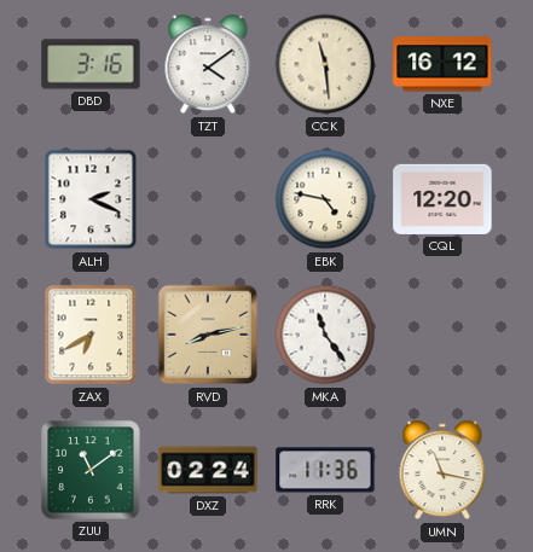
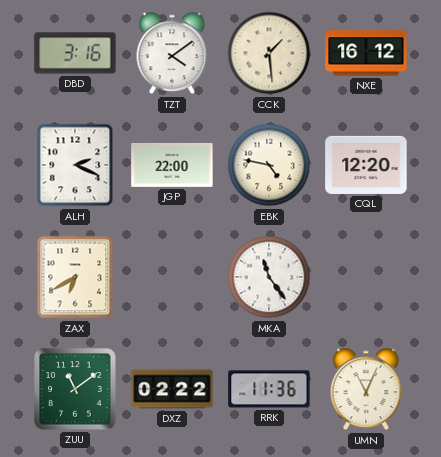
CCK: 11:29 -> 1:29
JGP: none -> 22:00
RVD: 8:13 -> none
DXZ: 02:24 -> 02:22
UMN: 11:17 -> 11:04
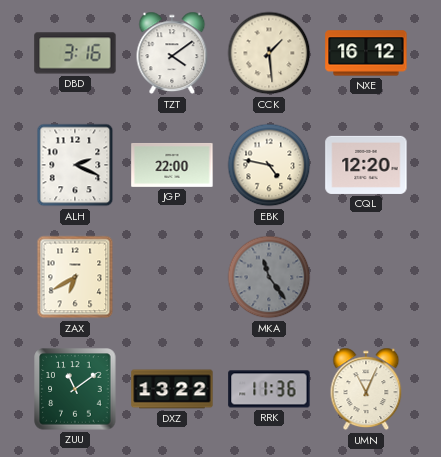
MKA dial: white -> grey
DXZ: 02:22 -> 13:22
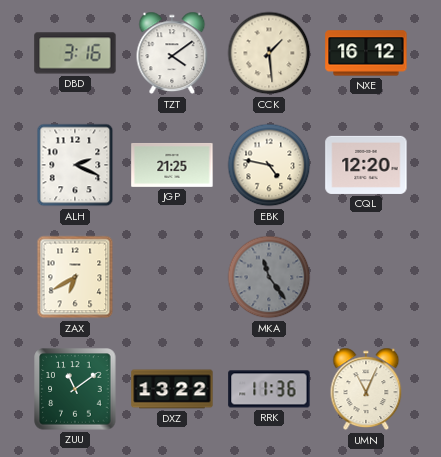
JGP: 22:00 -> 21:25
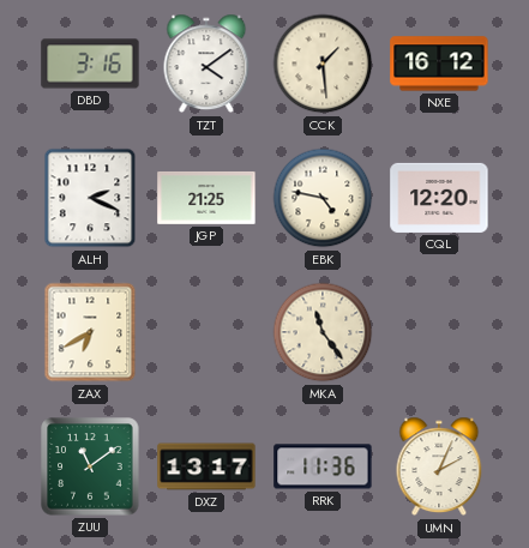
MKA dial: grey -> cream
DXZ: 13:22 -> 13:17
UMN: 11:04 -> 2:04
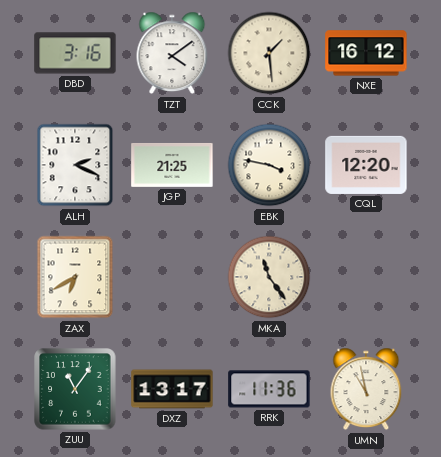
EBK: 4:47 -> 3:47
ZUU: 11:09 -> 11:06
UMN: 2:04 -> 10:58
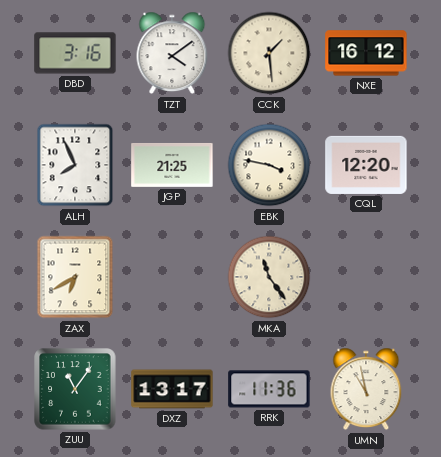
ALH: 2:19 -> 7:56
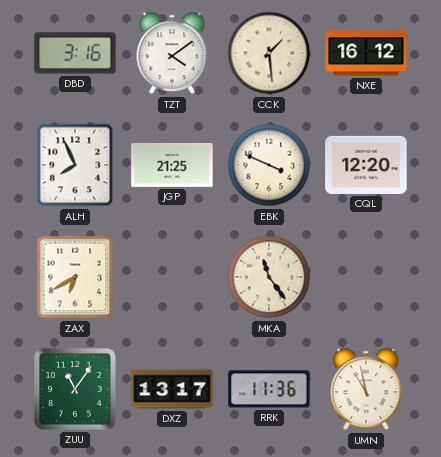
EBK: 3:47 -> 3:49
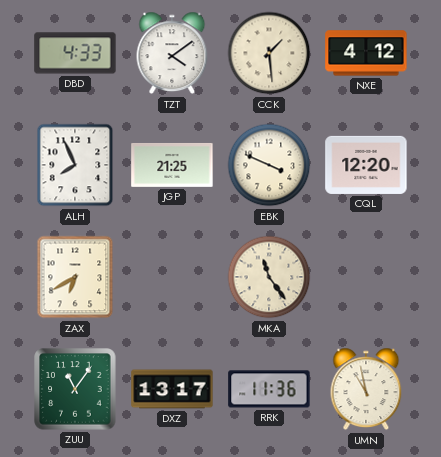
DBD: 3:16 -> 4:33
NXE: 16:12 -> 4:12
